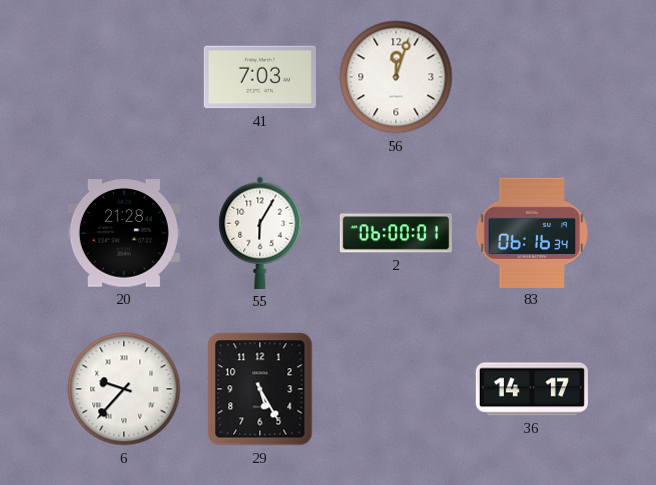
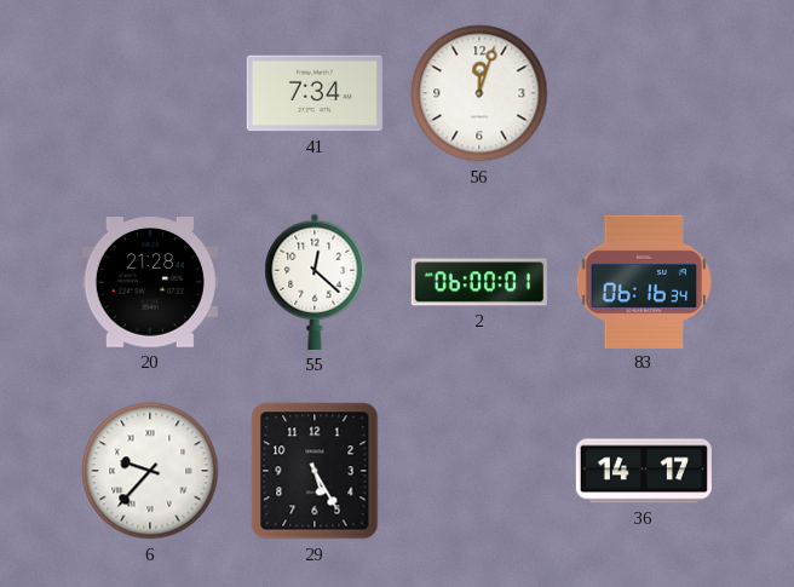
41: 7:03 -> 7:34
55: 6:05 -> 12:22
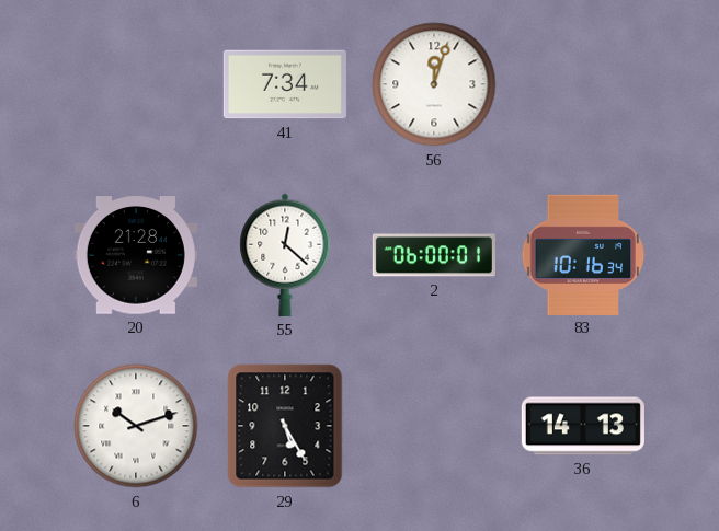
83: 06:16 -> 10:16
6: 9:37 -> 10:12
36: 14:17 -> 14:13
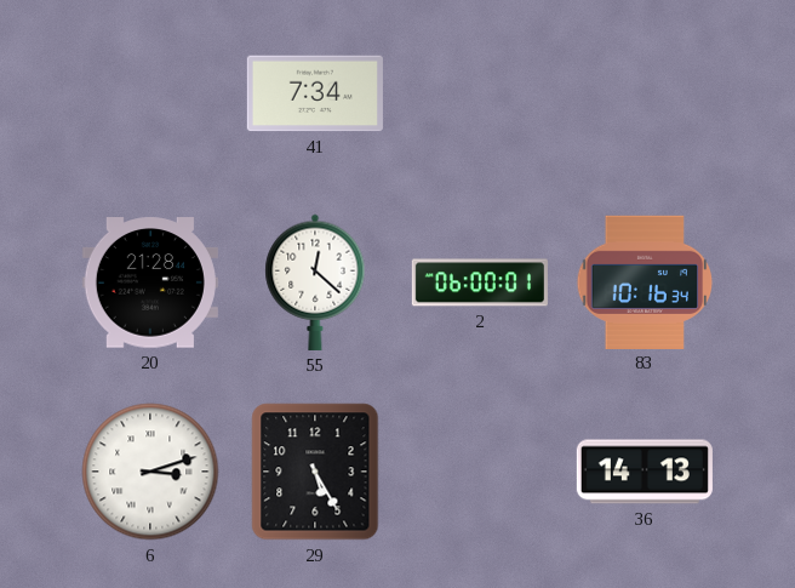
56: 12:03 -> none
6: 10:12 -> 3:12
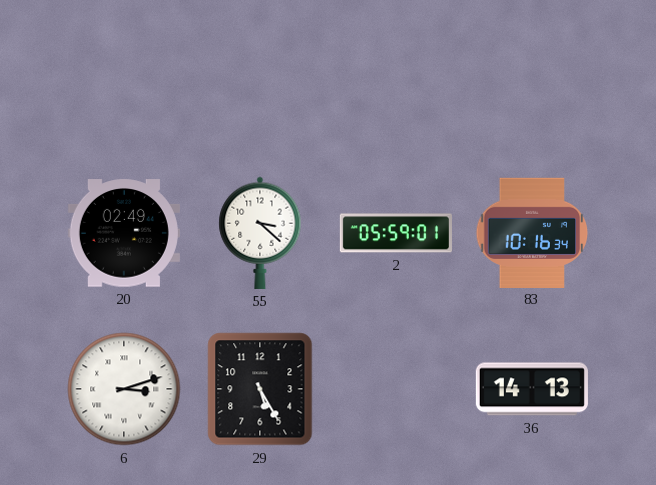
41: 7:34 -> none
20: 21:28 -> 02:49
55: 12:22 -> 3:22
2: 06:00 -> 05:59
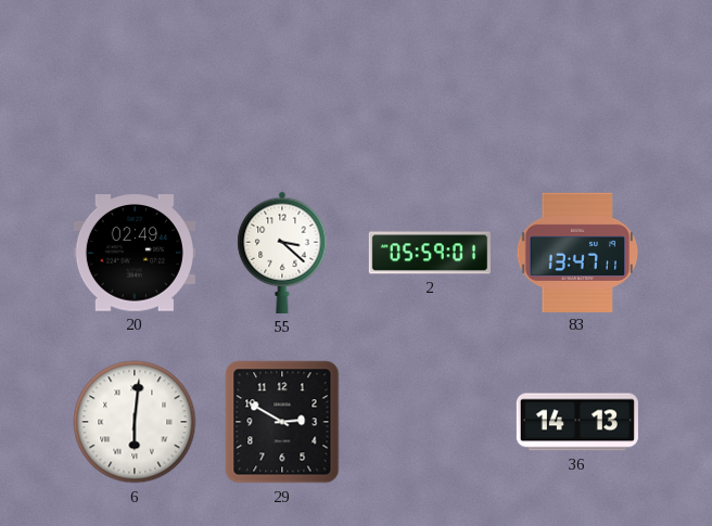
83: 10:16 -> 13:47
6: 3:12 -> 6:01
29: 5:25 -> 2:50
